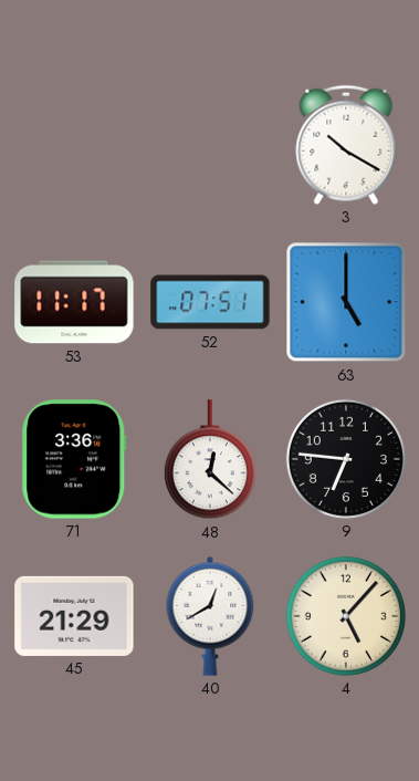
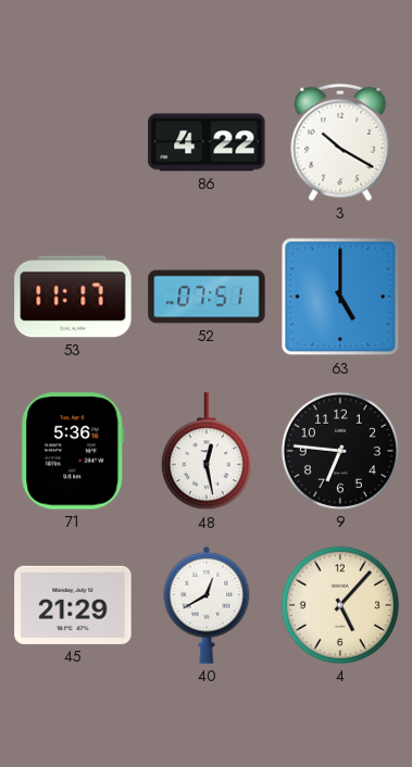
86: none -> 4:22
71: 3:36 -> 5:36
48: 12:22 -> 12:28
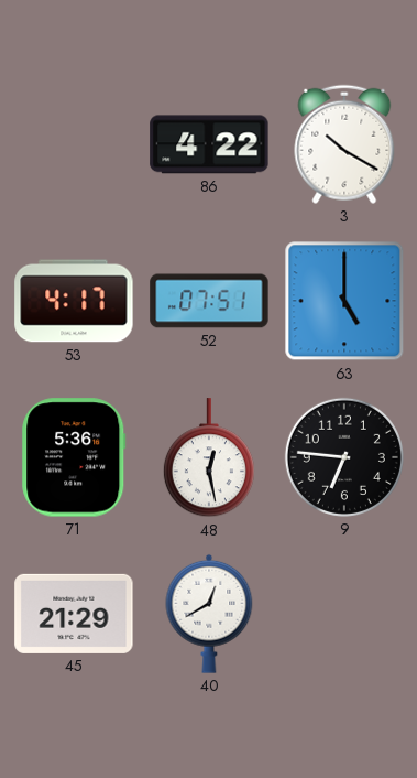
53: 11:17 -> 4:17
4: 5:07 -> none
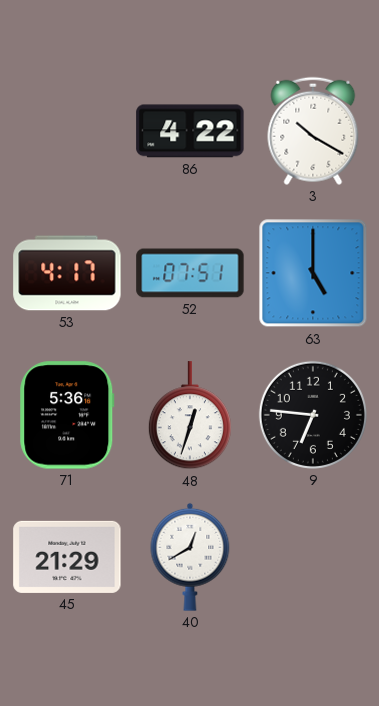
48: 12:28 -> 12:33
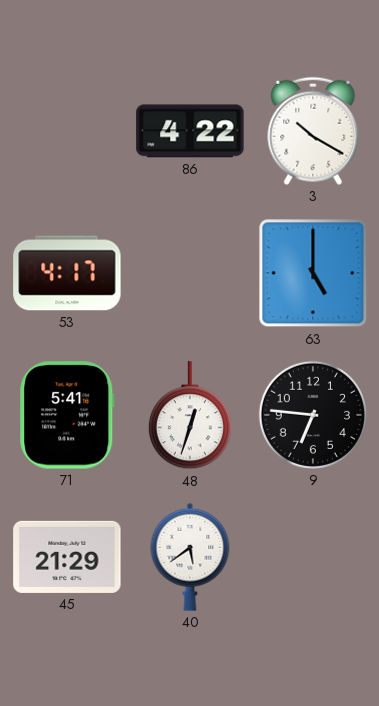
52: 07:51 -> none
71: 5:36 -> 5:41
40: 12:40 -> 5:39
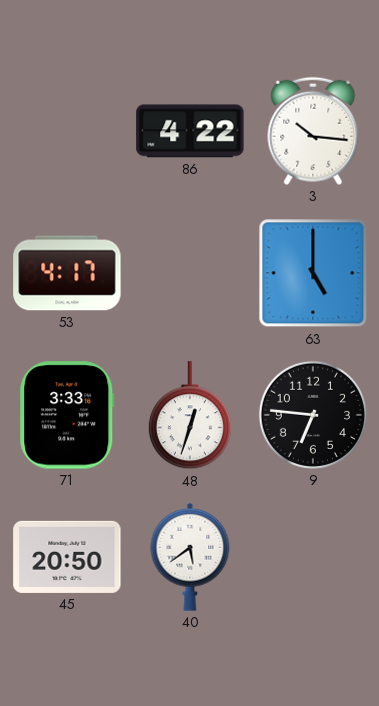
3: 10:20 -> 10:16
71: 5:41 -> 3:33
45: 21:29 -> 20:50
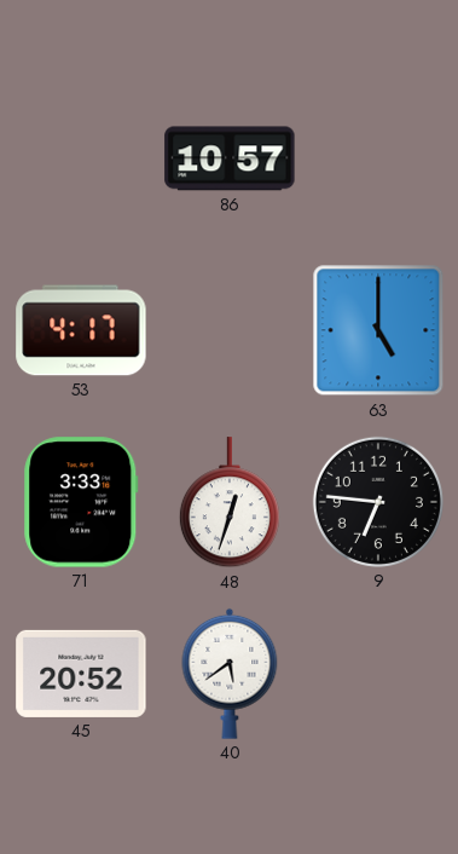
86: 4:22 -> 10:57
3: 10:16 -> none
45: 20:50 -> 20:52
